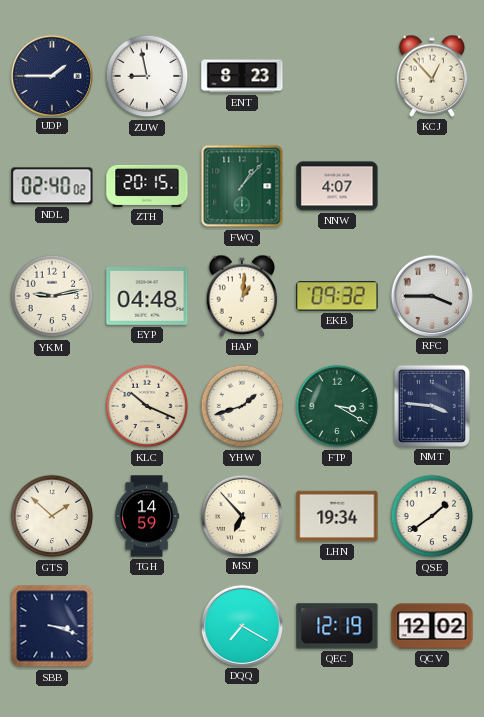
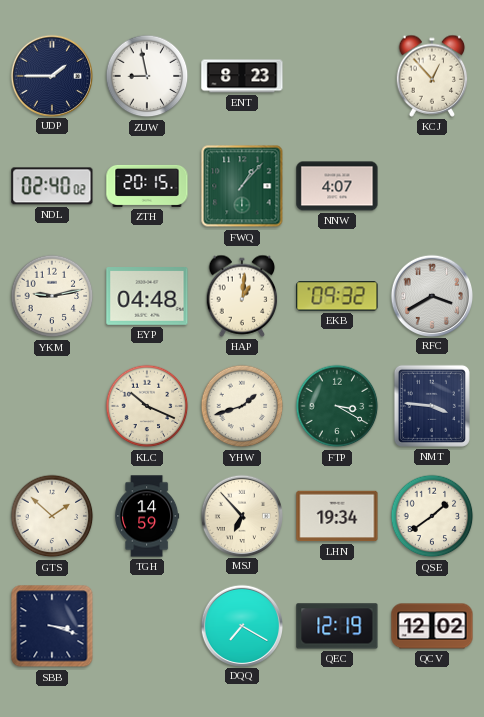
RFC: 3:45 -> 3:40
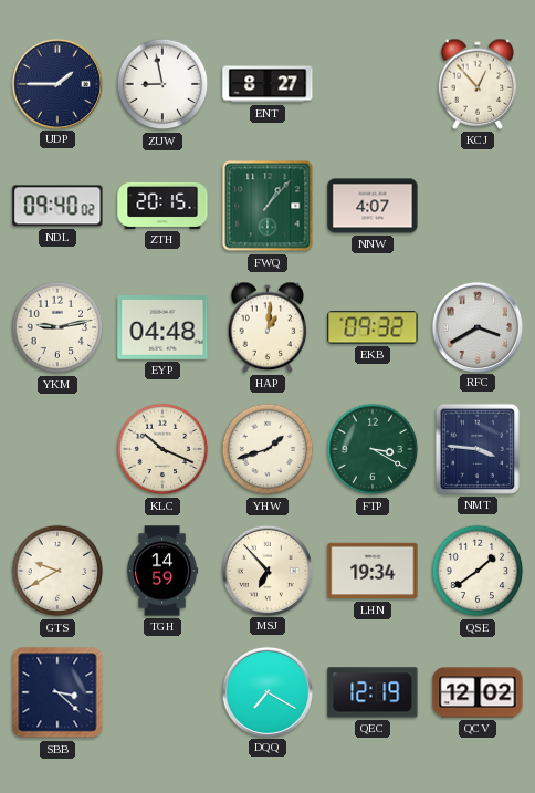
ENT: 8:23 -> 8:27
NDL: 02:40 -> 09:40
GTS: 1:52 -> 9:40
SBB: 3:18 -> 3:22
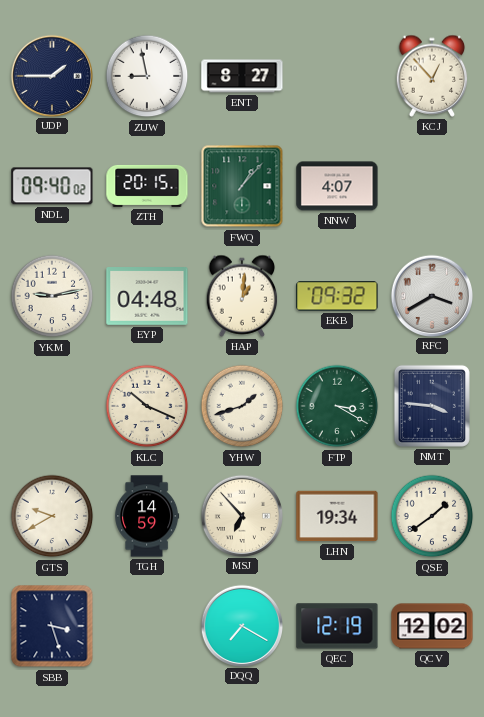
SBB: 3:22 -> 3:27
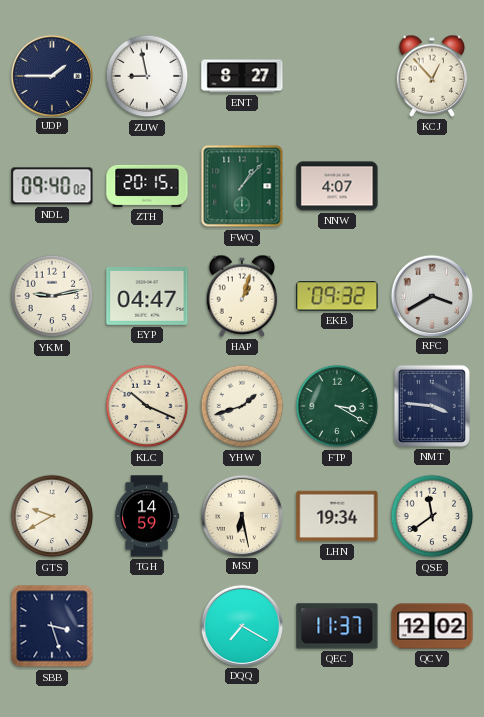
EYP: 04:48 -> 04:47
HAP: 1:01 -> 1:03
MSJ: 6:53 -> 6:28
QSE: 1:39 -> 11:39
QEC: 12:19 -> 11:37
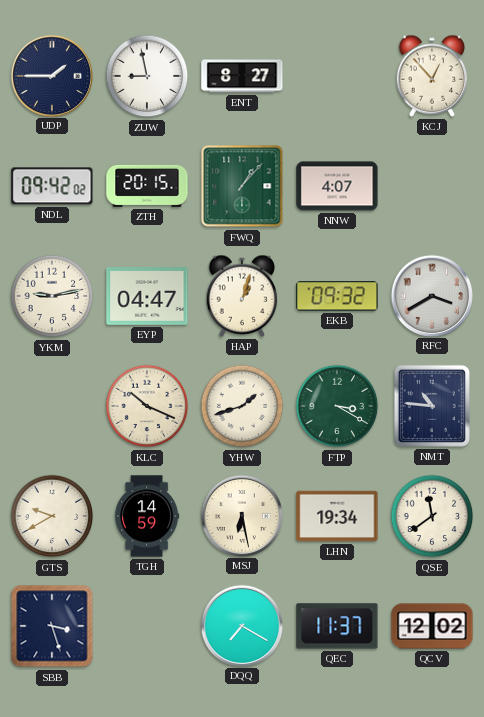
NDL: 09:40 -> 09:42
NMT: 3:46 -> 10:46
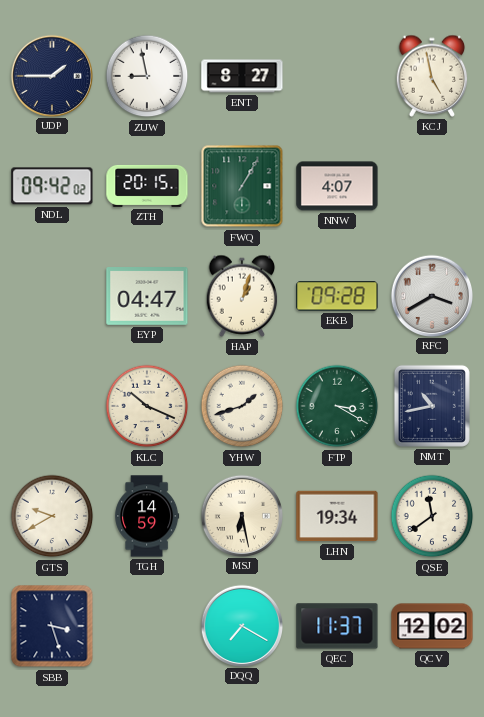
KCJ: 12:53 -> 4:58
FWQ: 1:07 -> 1:05
YKM: 9:13 -> none
EKB: 09:32 -> 09:28
NMT: 10:46 -> 10:43
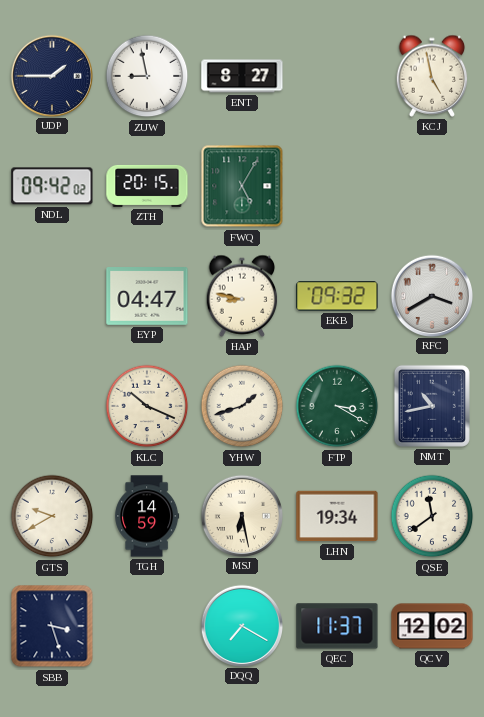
FWQ: 1:05 -> 5:05
NNW: 4:07 -> none
HAP: 1:03 -> 8:47
EKB: 09:28 -> 09:32
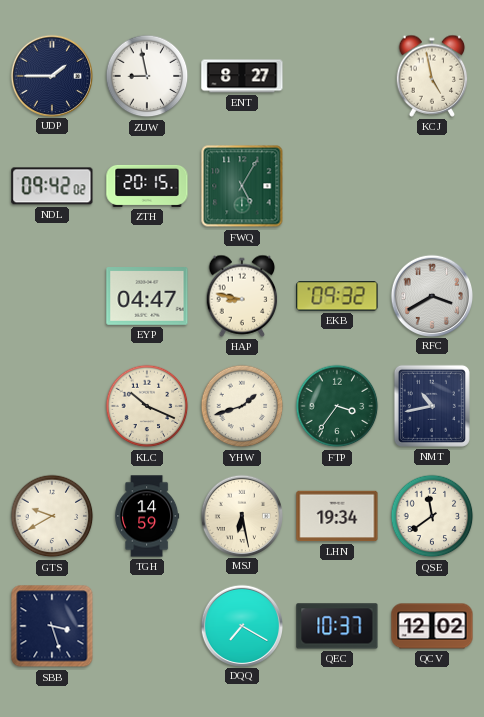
FTP: 3:20 -> 3:36
QEC: 11:37 -> 10:37
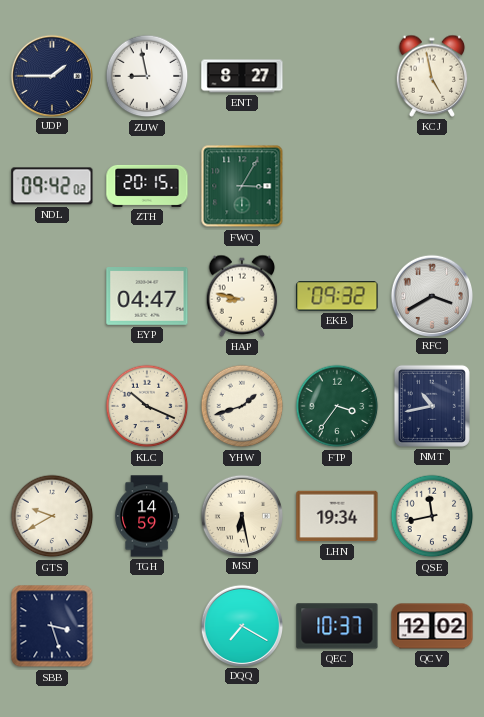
FWQ: 5:05 -> 3:05
QSE: 11:39 -> 11:43
